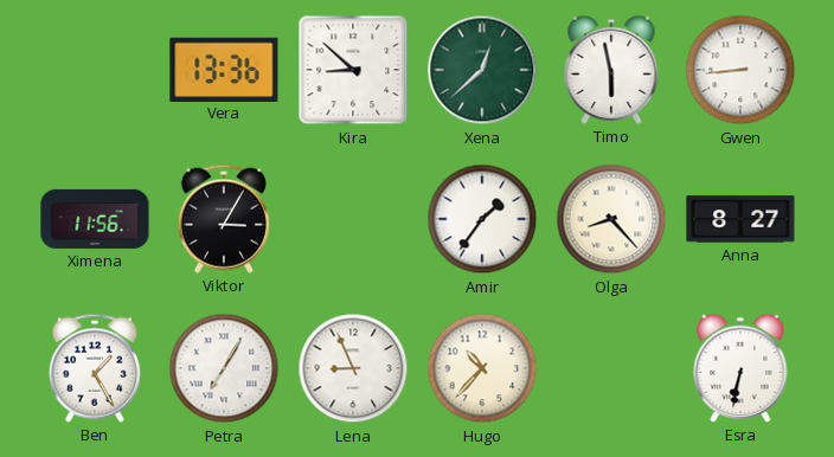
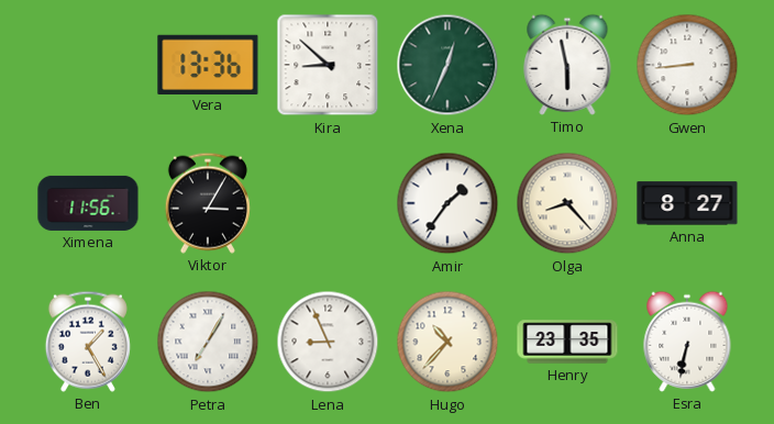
Xena: 12:38 -> 12:34
Henry: none -> 23:35
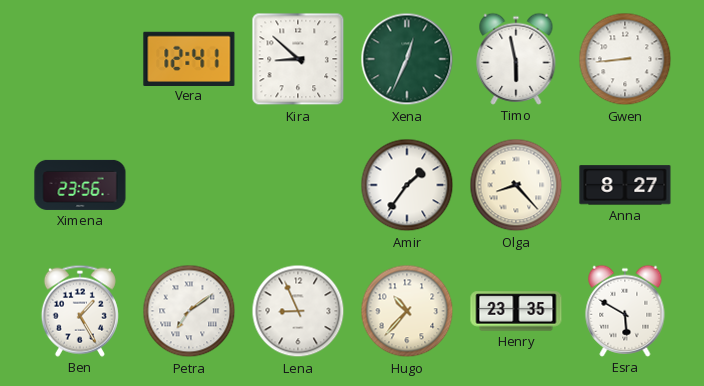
Vera: 13:36 -> 12:41
Ximena: 11:56 -> 23:56
Viktor: 3:05 -> none
Petra: 7:05 -> 7:09
Esra: 6:32 -> 5:50
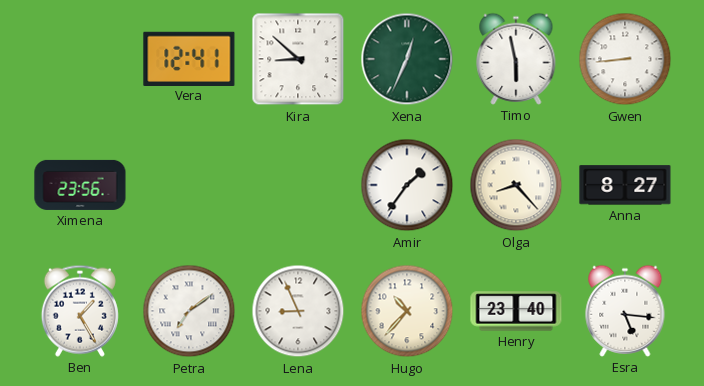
Henry: 23:35 -> 23:40
Esra: 5:50 -> 5:16
